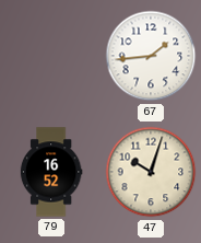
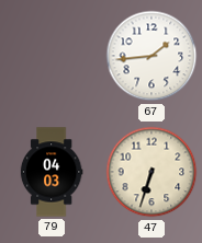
79: 16:52 -> 04:03
47: 10:03 -> 6:33
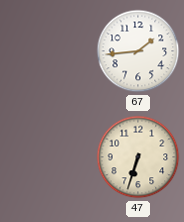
79: 04:03 -> none
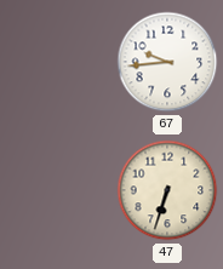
67: 1:44 -> 9:44
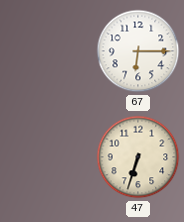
67: 9:44 -> 6:15
